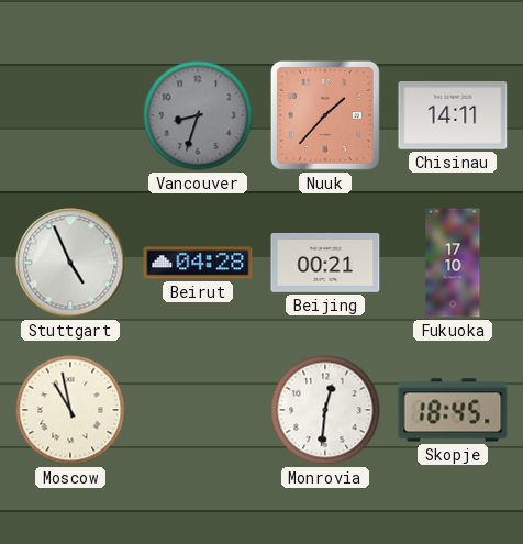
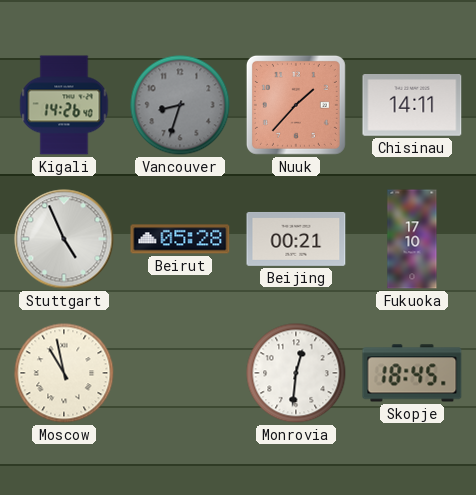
Kigali: none -> 14:26
Beirut: 04:28 -> 05:28
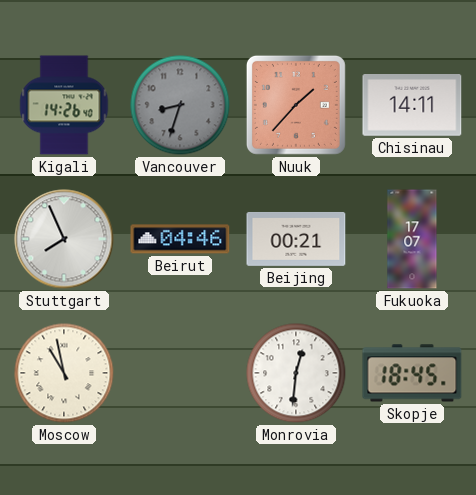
Stuttgart: 4:56 -> 7:56
Beirut: 05:28 -> 04:46
Fukuoka: 17:10 -> 17:07
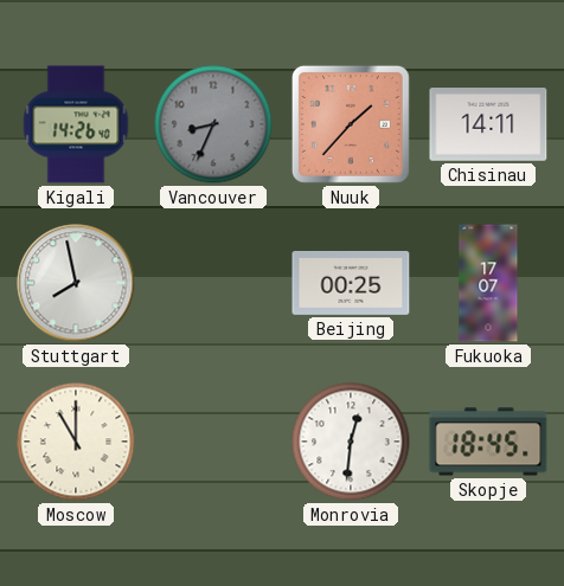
Vancouver: 8:33 -> 8:34
Stuttgart: 7:56 -> 7:58
Beirut: 04:46 -> none
Beijing: 00:21 -> 00:25
Moscow: 10:58 -> 11:00
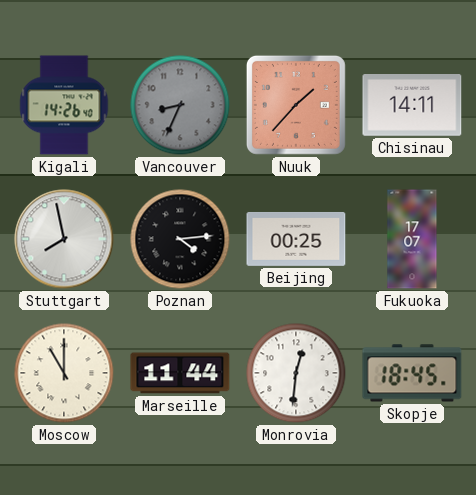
Poznan: none -> 4:14
Marseille: none -> 11:44
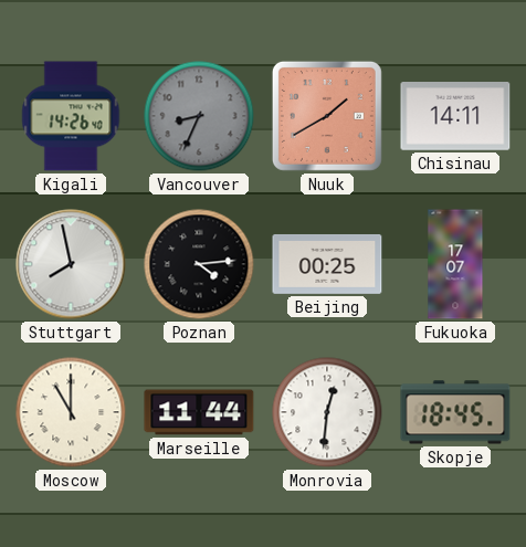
Nuuk: 1:37 -> 1:40
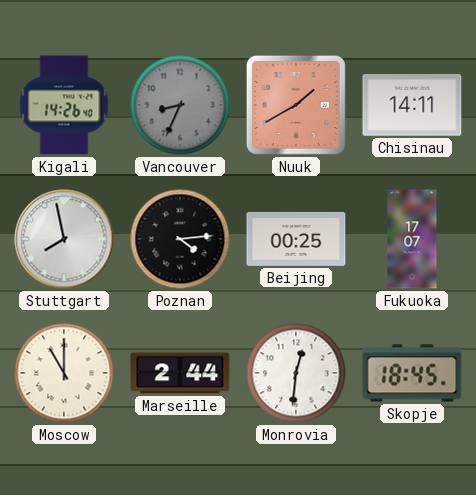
Marseille: 11:44 -> 2:44
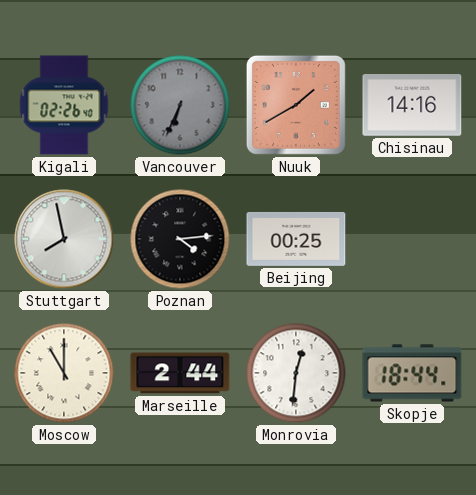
Kigali: 14:26 -> 02:26
Vancouver: 8:34 -> 6:34
Chisinau: 14:11 -> 14:16
Fukuoka: 17:07 -> none
Skopje: 18:45 -> 18:44
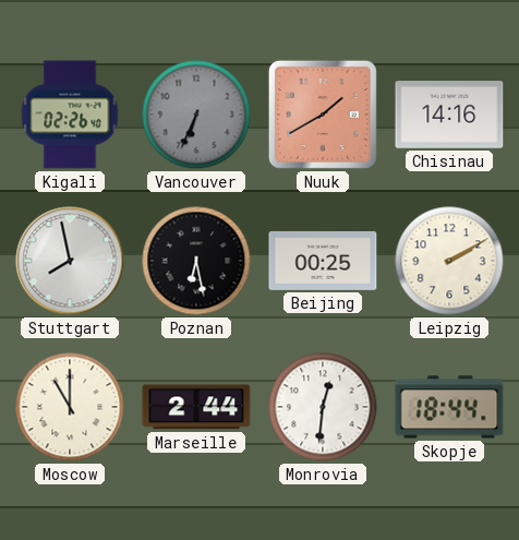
Poznan: 4:14 -> 6:28
Leipzig: none -> 2:10
